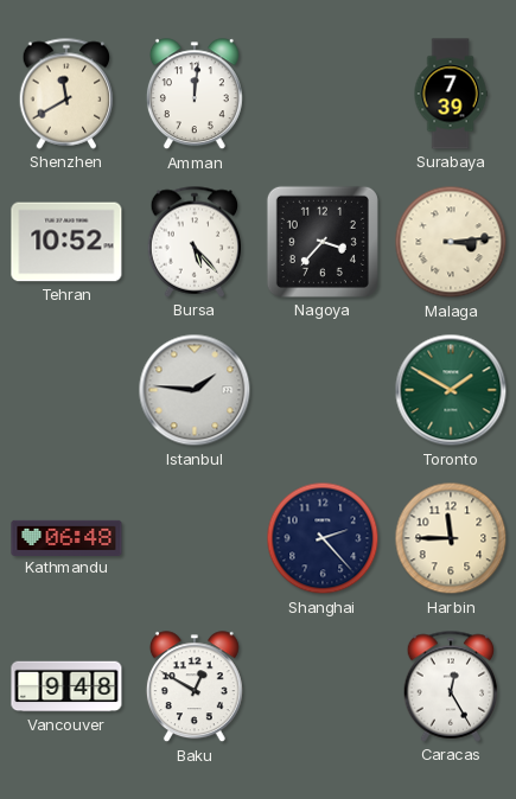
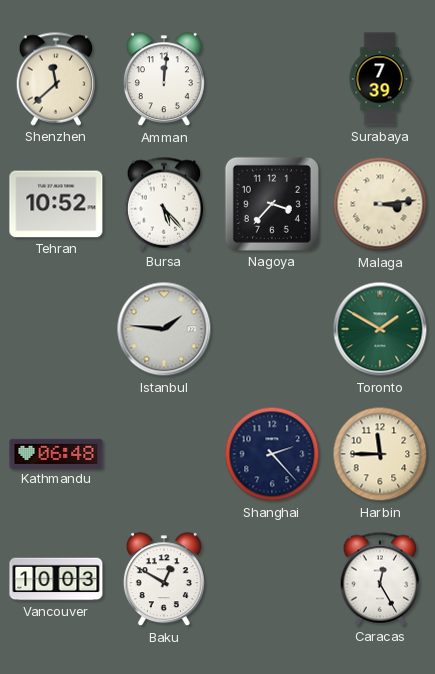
Shenzhen: 11:40 -> 11:38
Vancouver: 9:48 -> 10:03
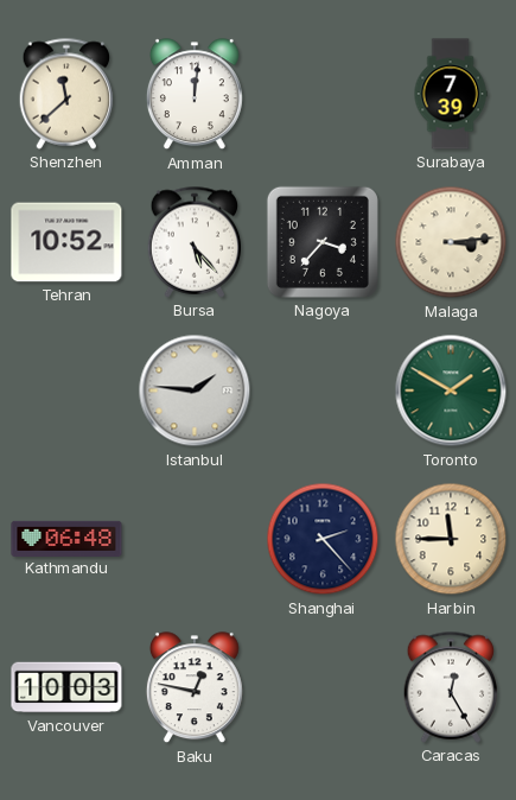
Baku: 12:50 -> 12:47
